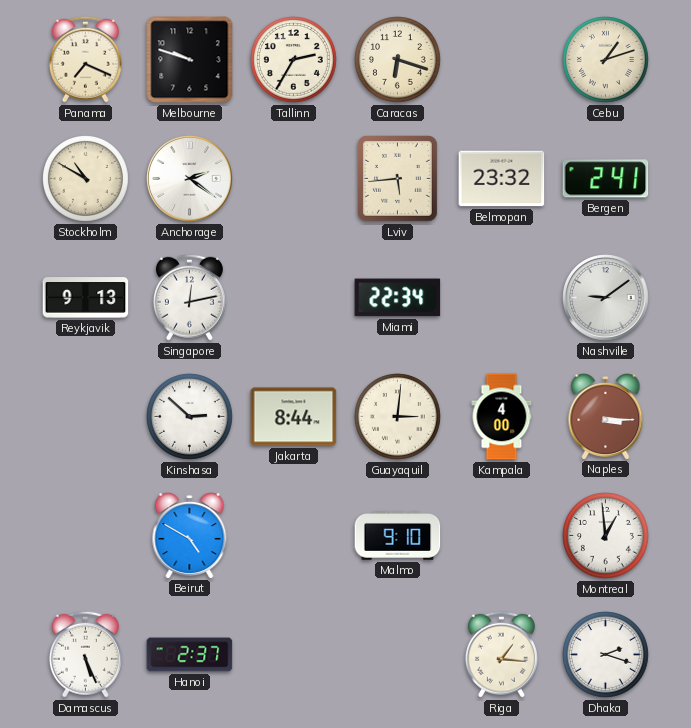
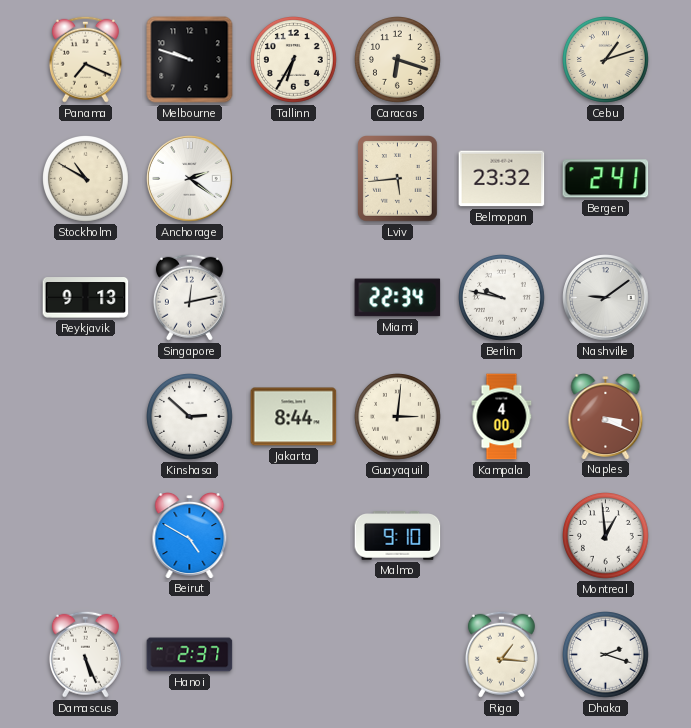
Tallinn: 2:35 -> 6:35
Berlin: none -> 9:47
Naples: 3:15 -> 3:19
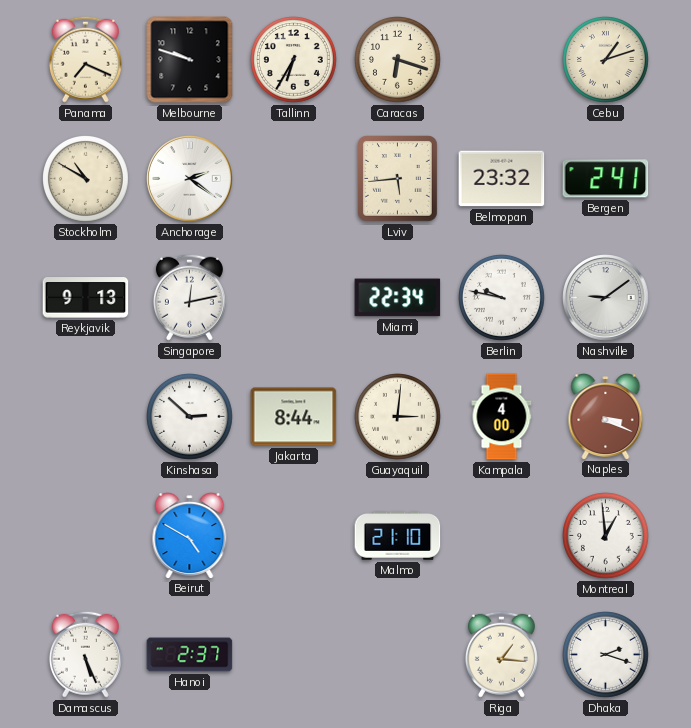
Malmo: 9:10 -> 21:10
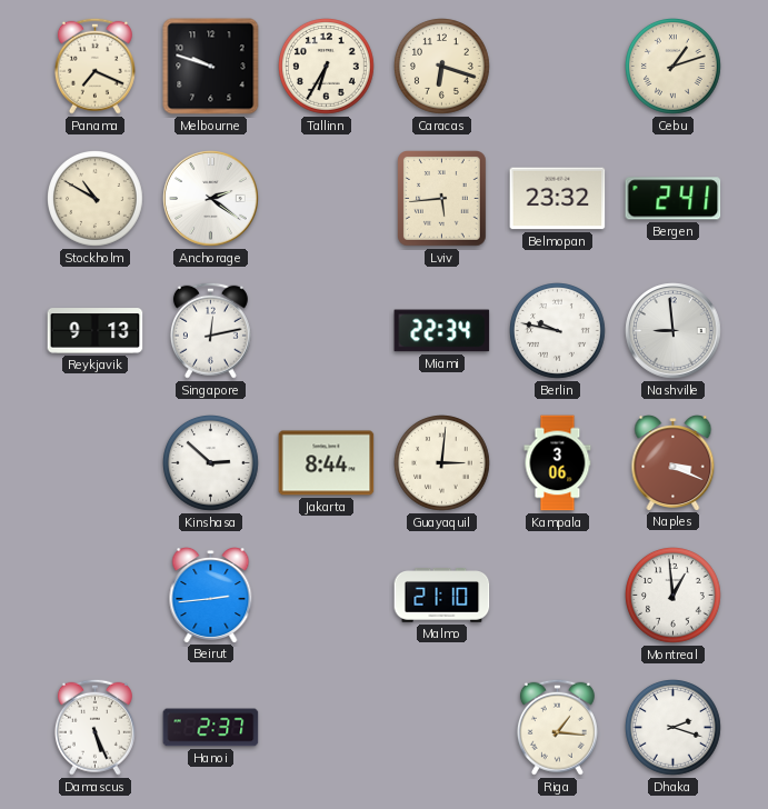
Nashville: 9:09 -> 8:59
Kampala: 4:00 -> 3:06
Beirut: 4:50 -> 2:44
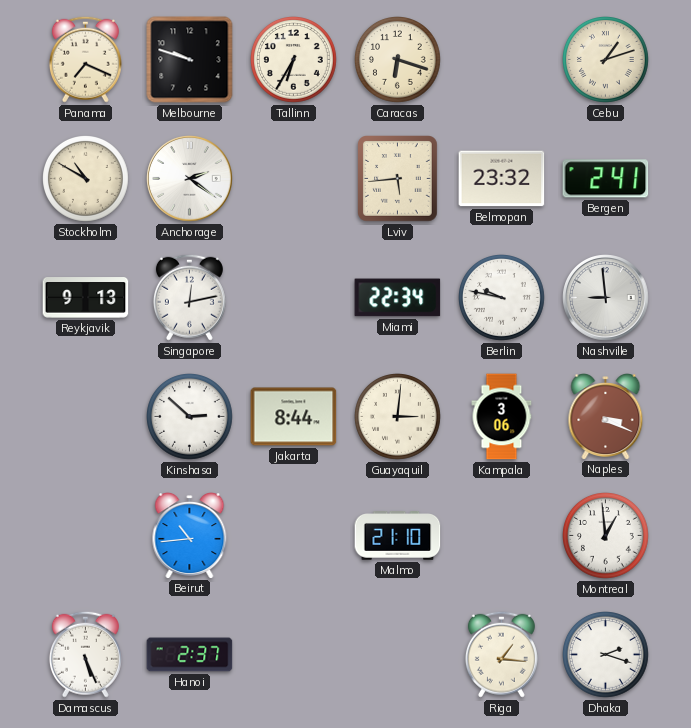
Beirut: 2:44 -> 10:44
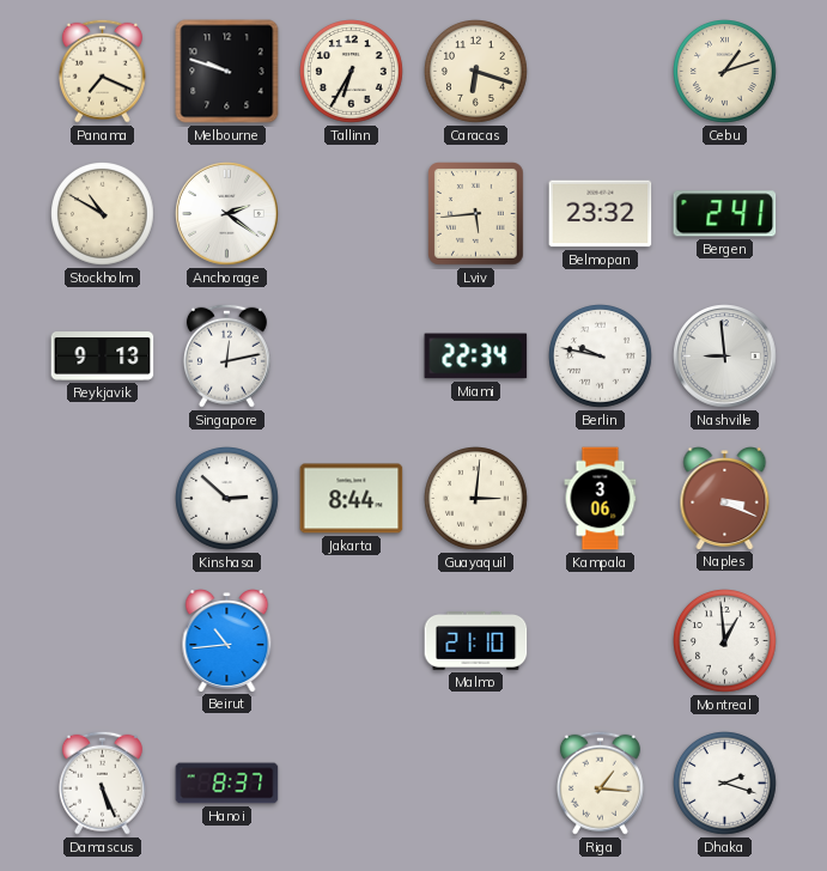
Hanoi: 2:37 -> 8:37
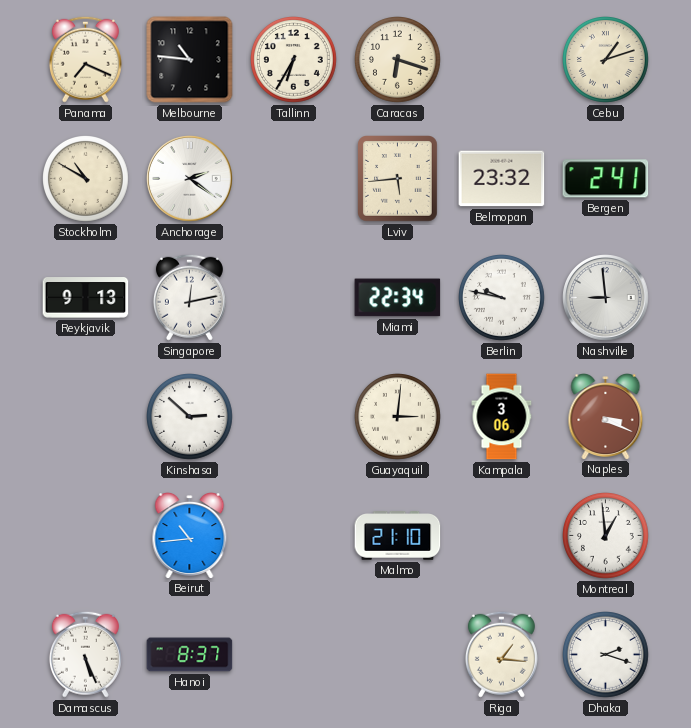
Melbourne: 9:48 -> 10:46
Jakarta: 8:44 -> none
